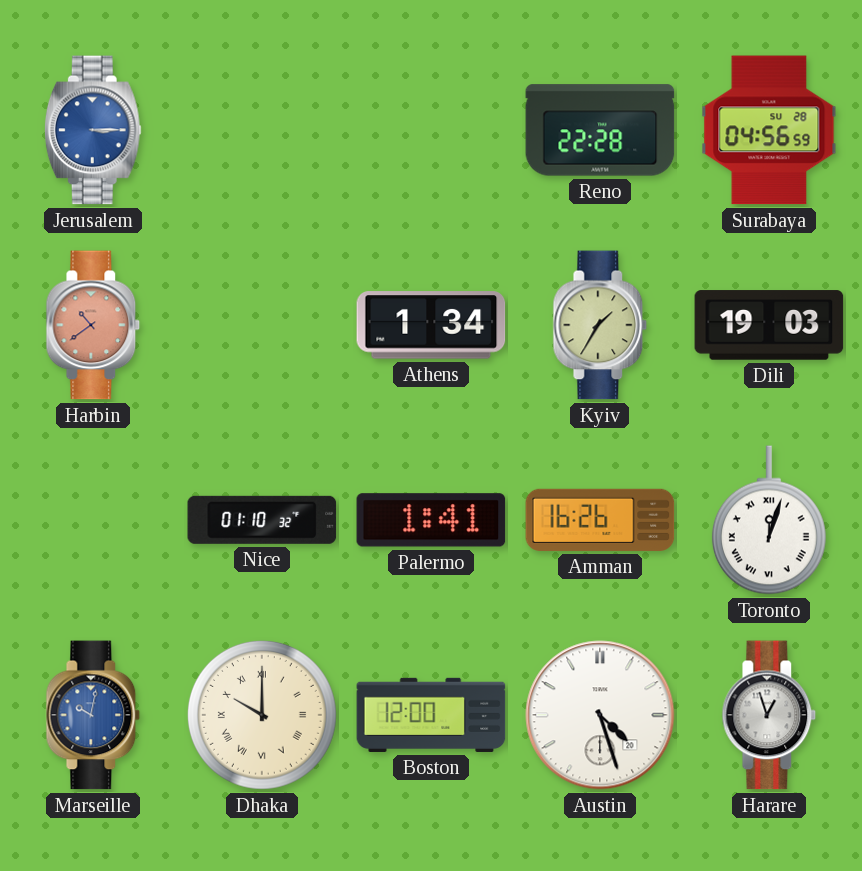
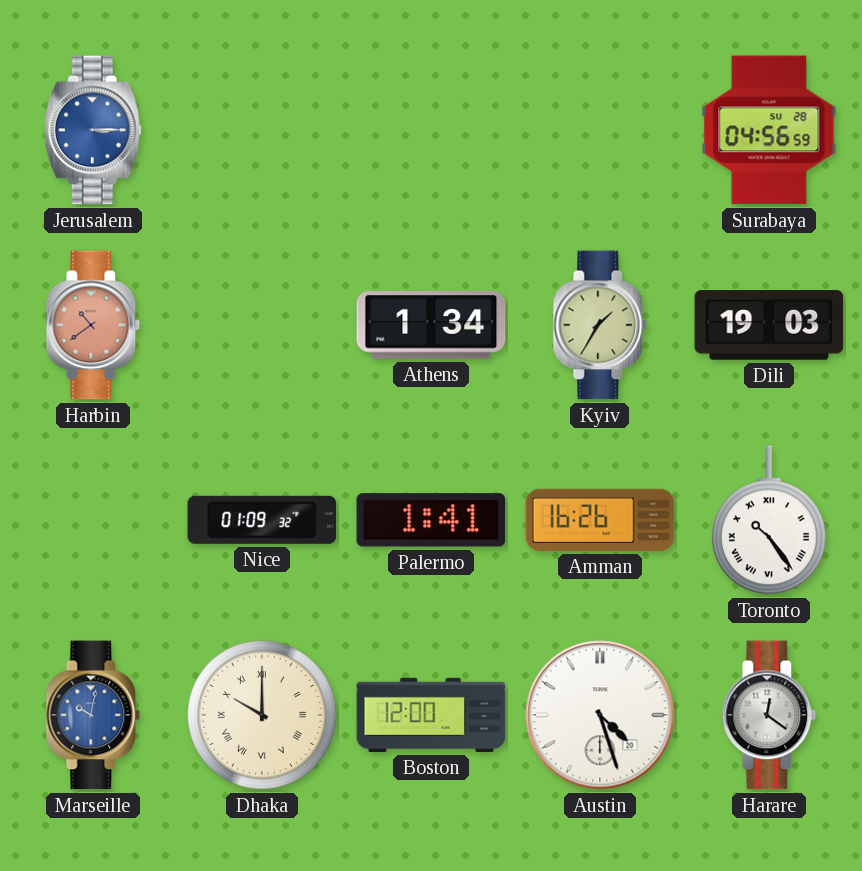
Reno: 22:28 -> none
Nice: 01:10 -> 01:09
Toronto: 12:03 -> 10:24
Harare: 12:57 -> 12:21
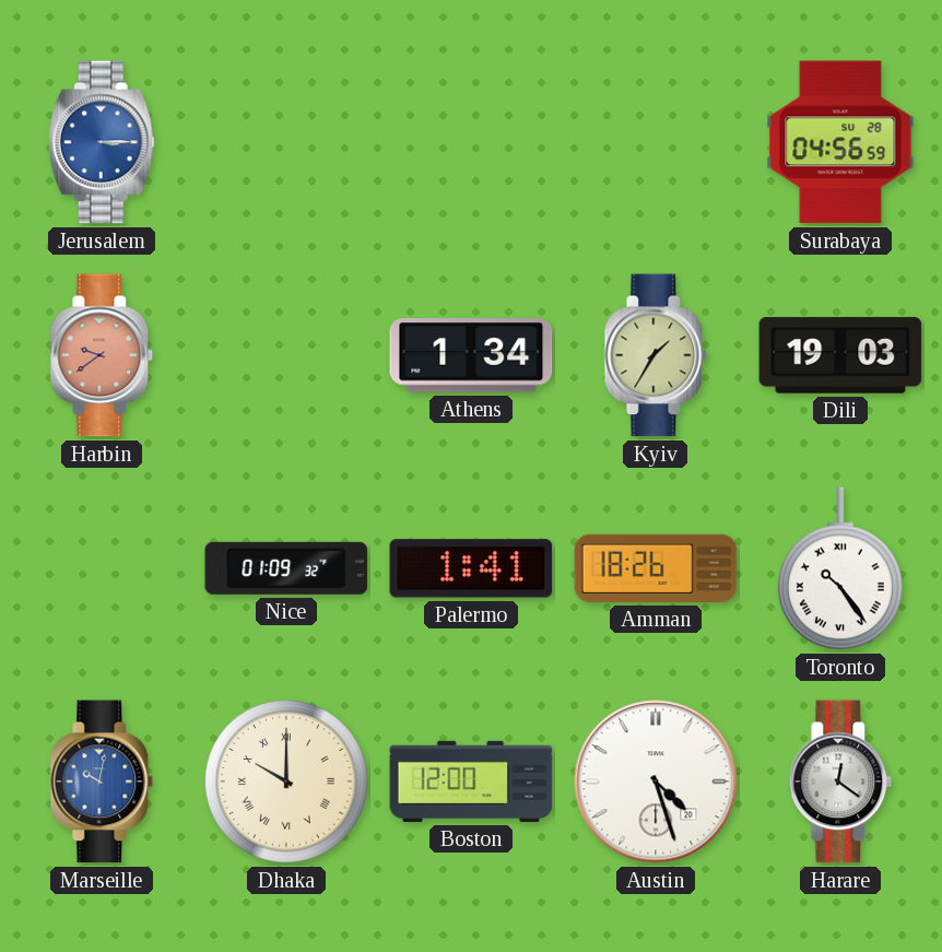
Harbin: 10:39 -> 9:39
Amman: 16:26 -> 18:26
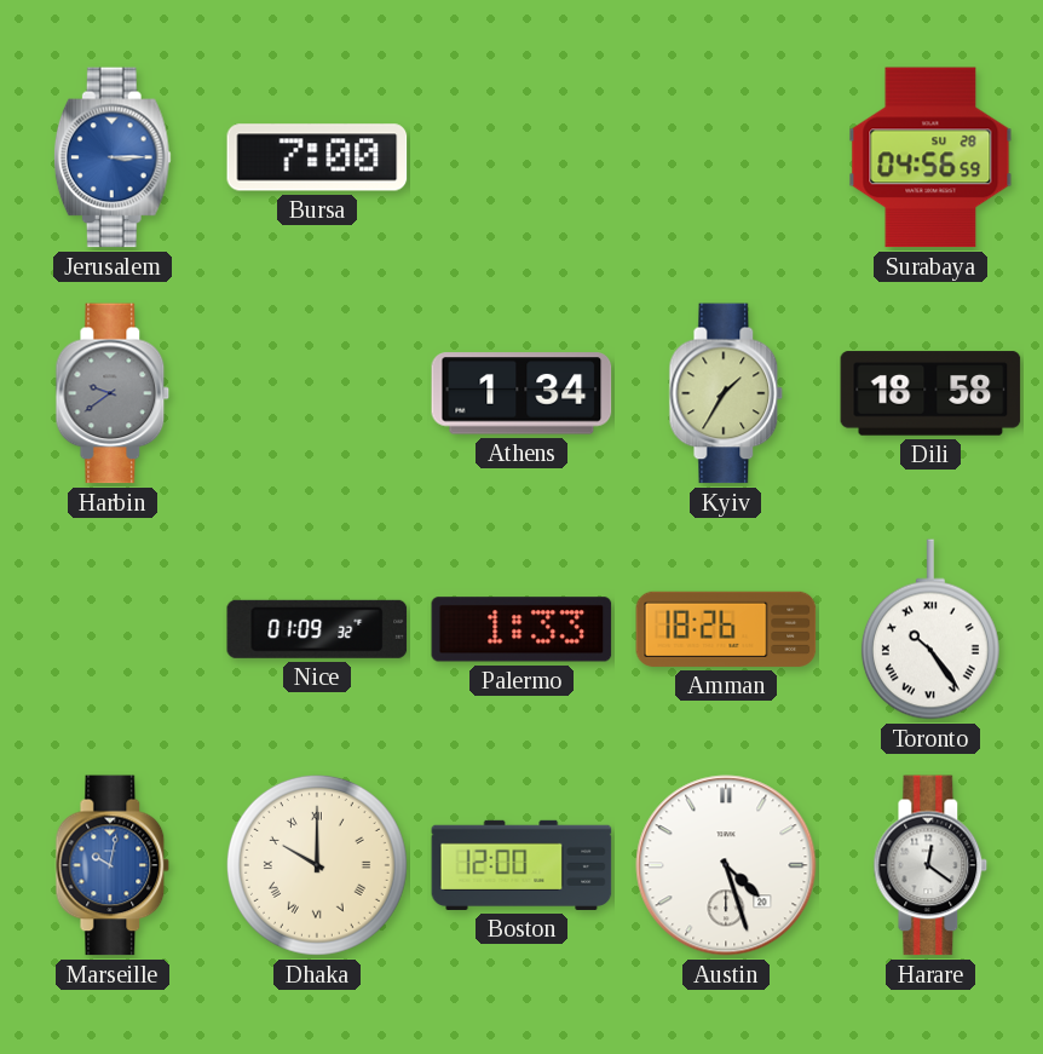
Bursa: none -> 7:00
Harbin dial: salmon -> grey
Dili: 19:03 -> 18:58
Palermo: 1:41 -> 1:33
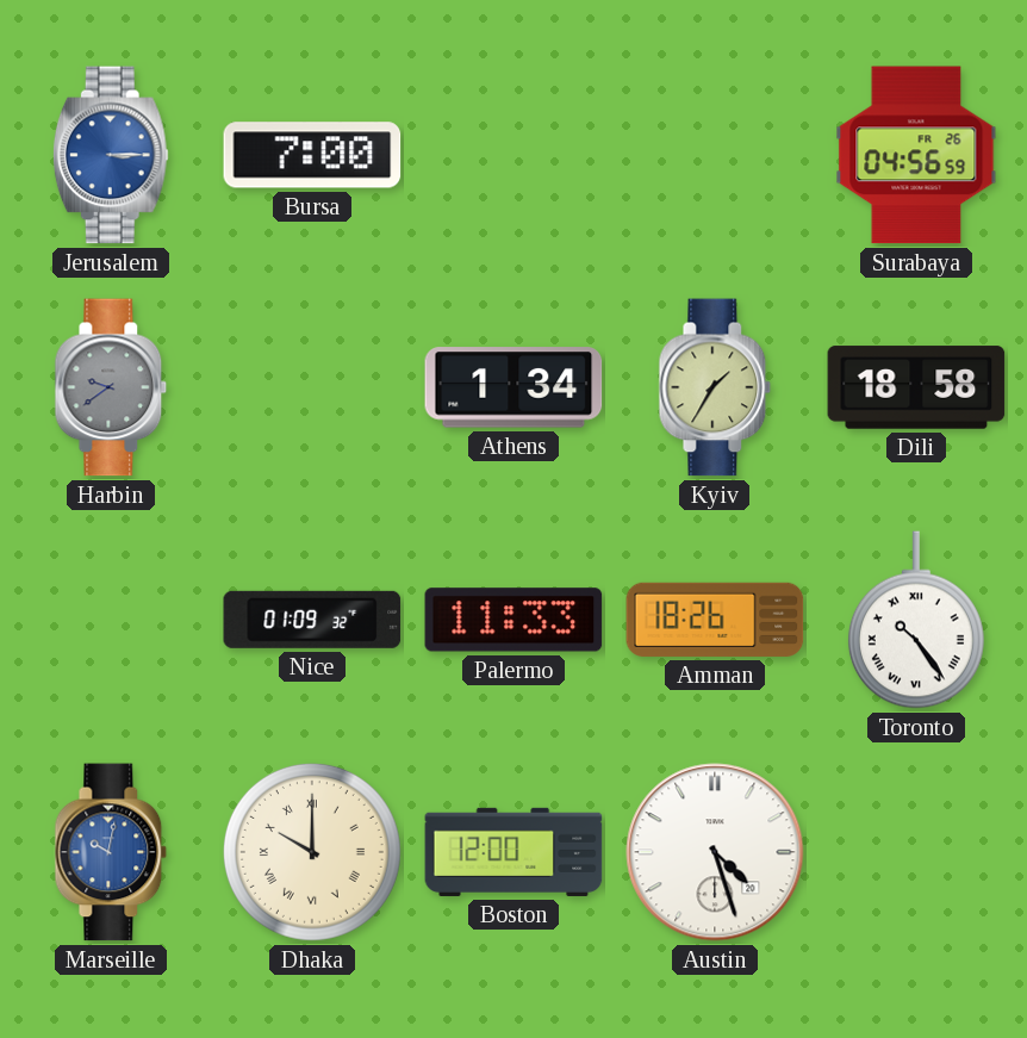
Surabaya date: SU 28 -> FR 26
Palermo: 1:33 -> 11:33
Harare: 12:21 -> none
